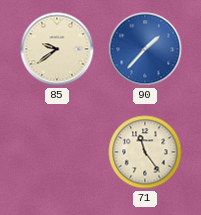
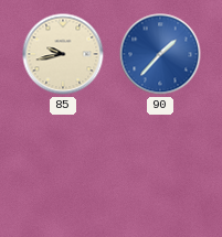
85: 9:39 -> 9:43
71: 11:24 -> none
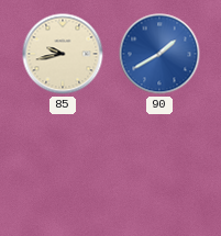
90: 1:37 -> 1:40
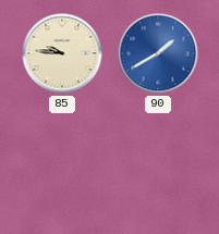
85: 9:43 -> 9:46
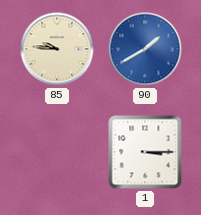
1: none -> 3:15
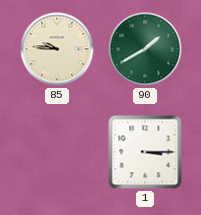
90 dial: blue -> green
